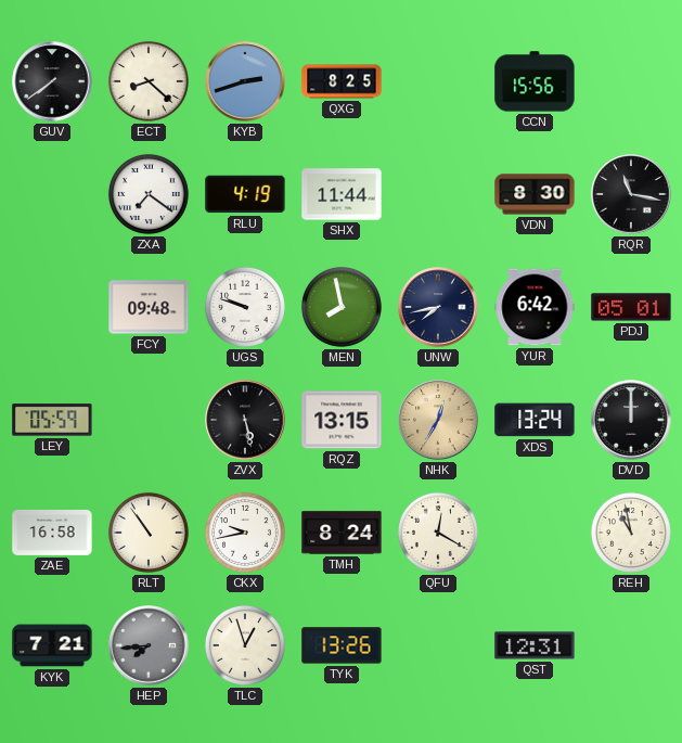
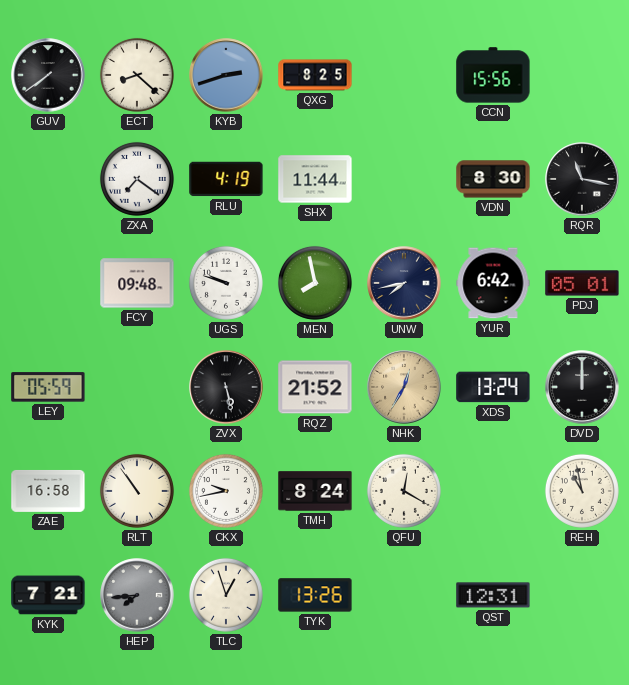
RQZ: 13:15 -> 21:52
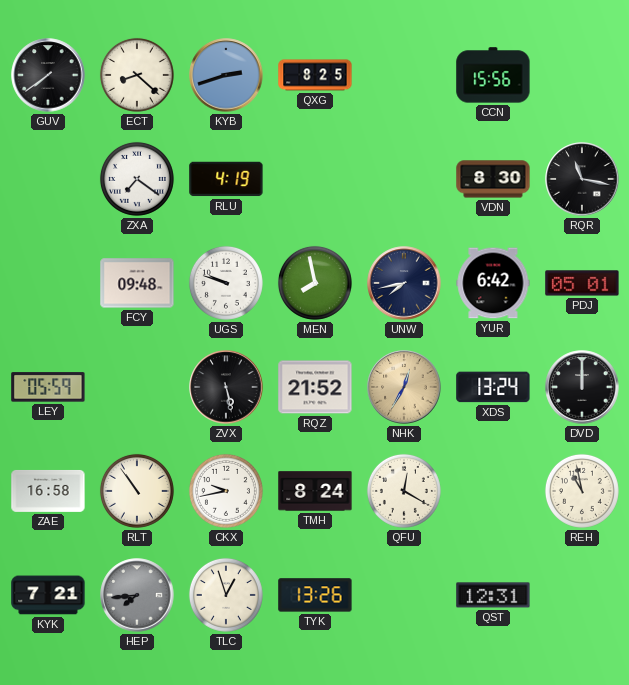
SHX: 11:44 -> none
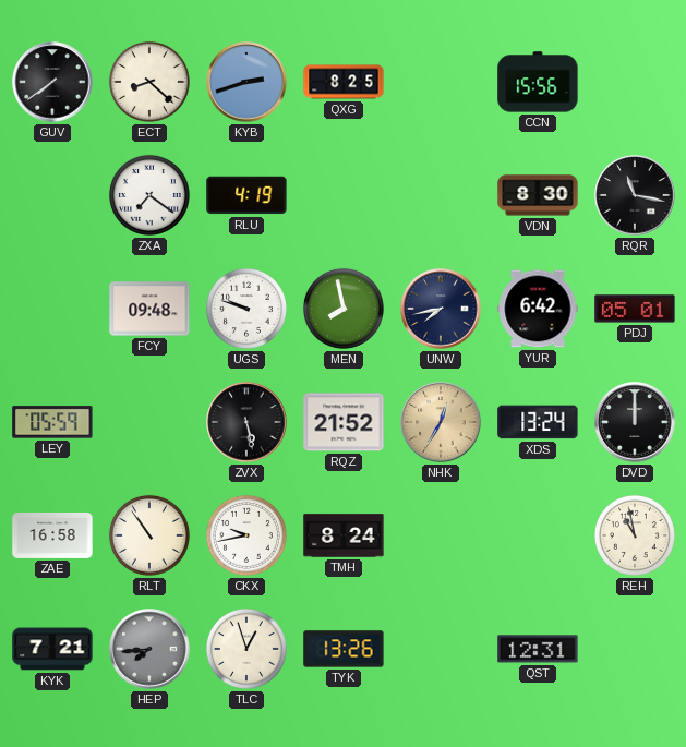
QFU: 12:20 -> none
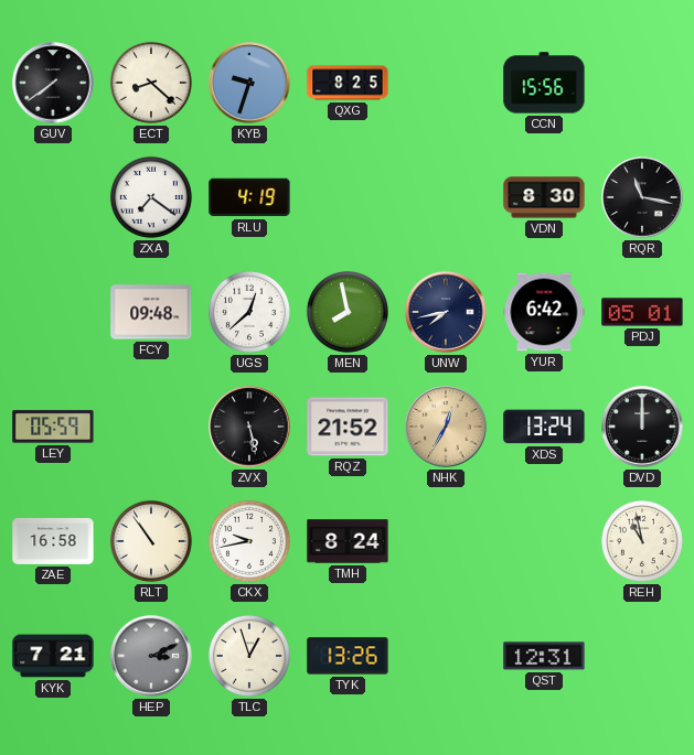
KYB: 2:42 -> 9:33
UGS: 9:48 -> 12:38
HEP: 7:44 -> 3:11
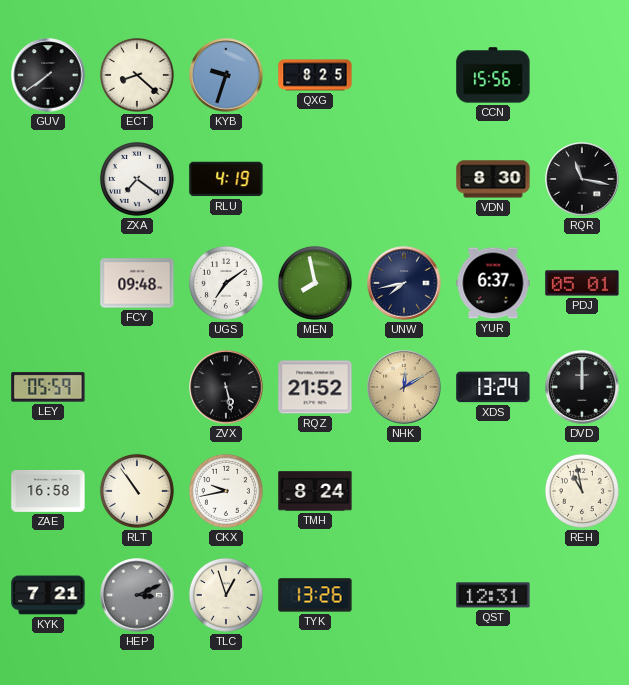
UGS: 12:38 -> 7:09
YUR: 6:42 -> 6:37
NHK: 12:35 -> 12:10
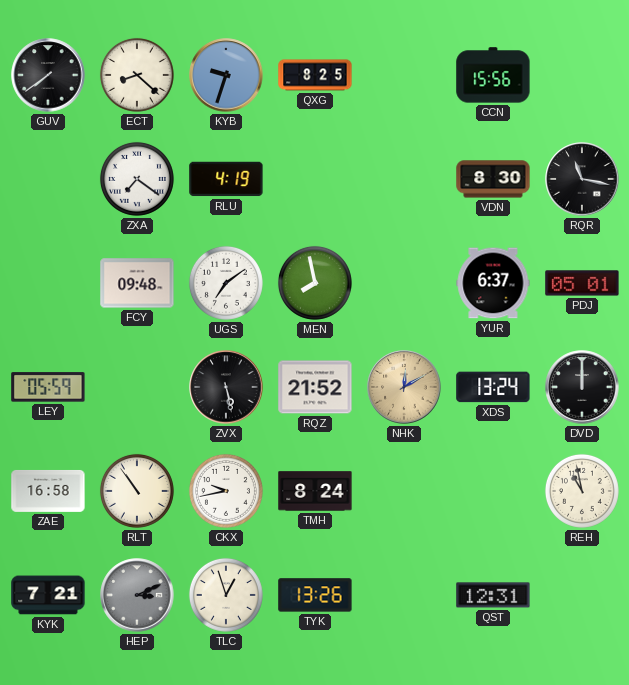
UNW: 7:43 -> none
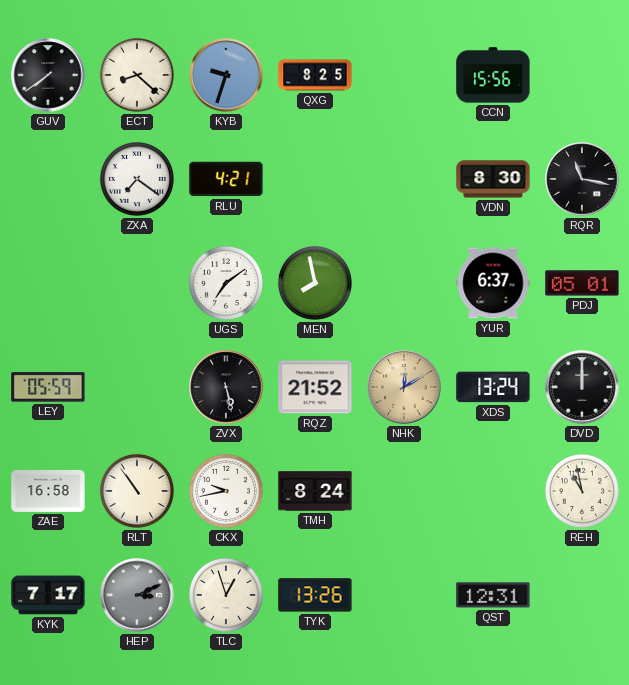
RLU: 4:19 -> 4:21
FCY: 09:48 -> none
KYK: 7:21 -> 7:17
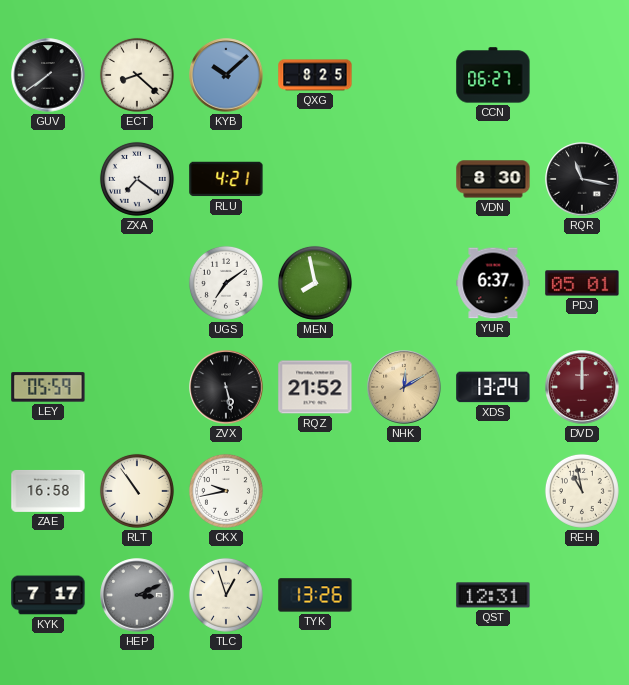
KYB: 9:33 -> 10:08
CCN: 15:56 -> 06:27
DVD dial: black -> burgundy
TMH: 8:24 -> none
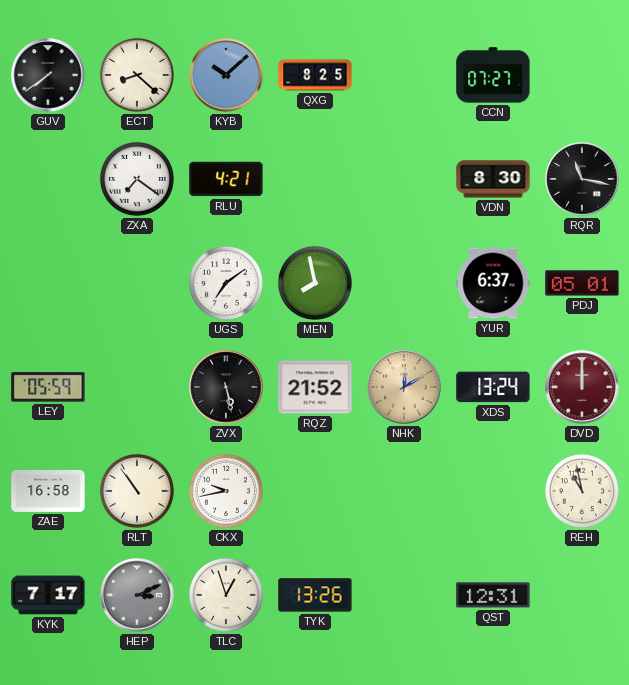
CCN: 06:27 -> 07:27
